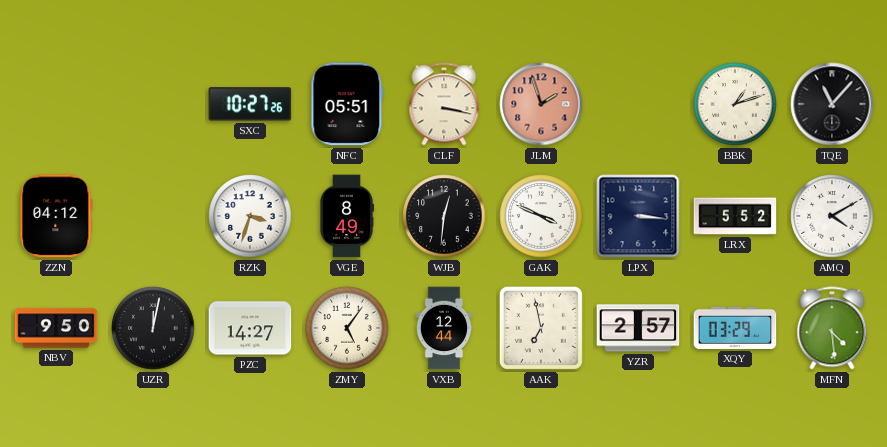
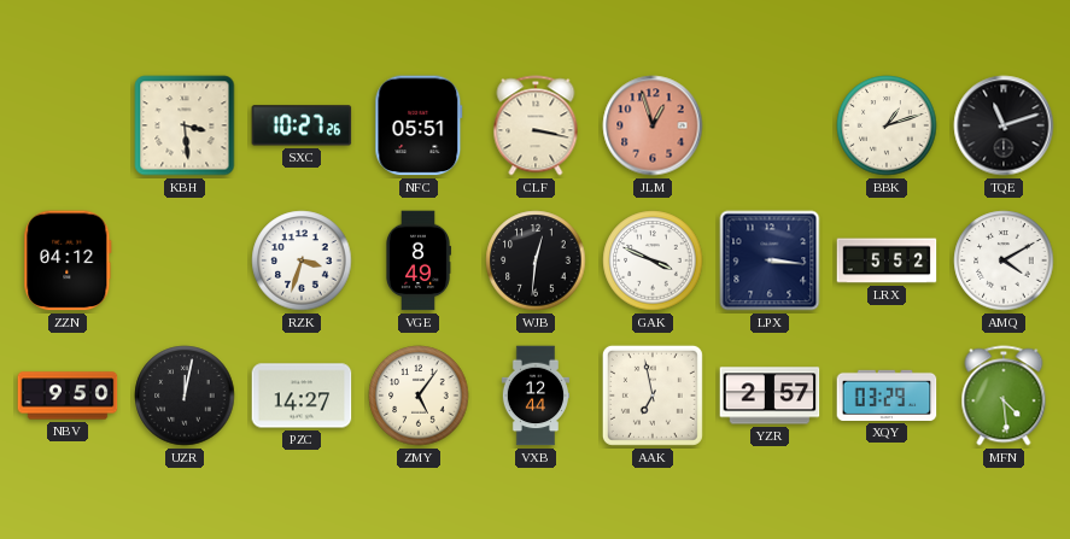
KBH: none -> 3:29
JLM: 1:57 -> 12:57
TQE: 11:07 -> 11:12
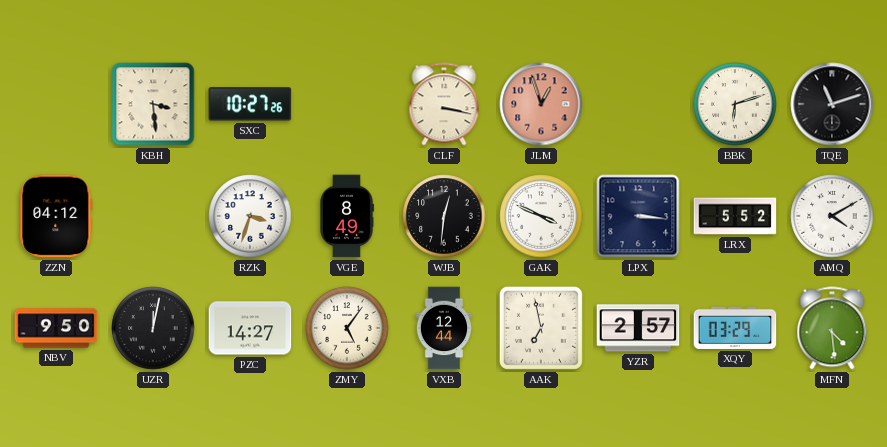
NFC: 05:51 -> none
BBK: 1:12 -> 6:12
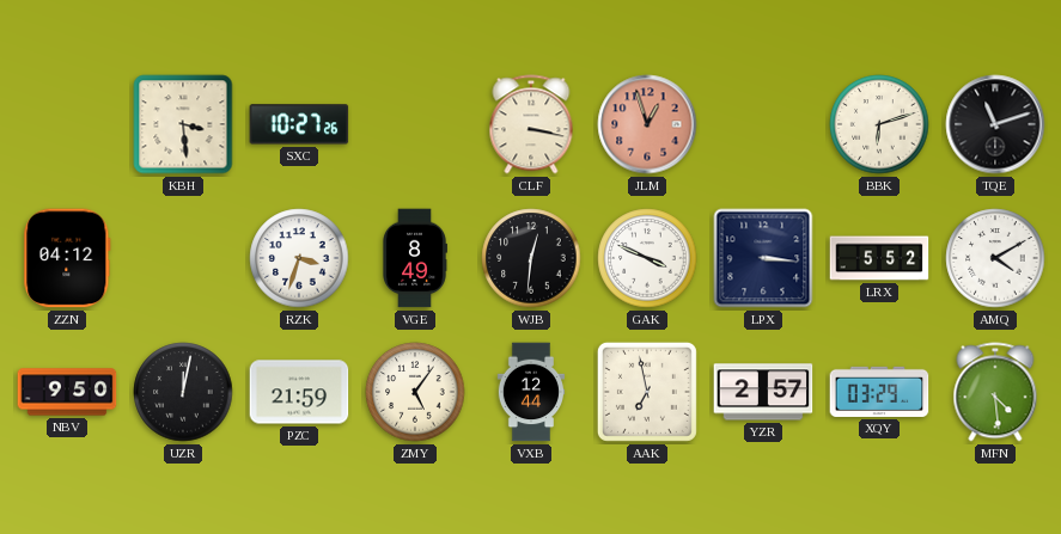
PZC: 14:27 -> 21:59
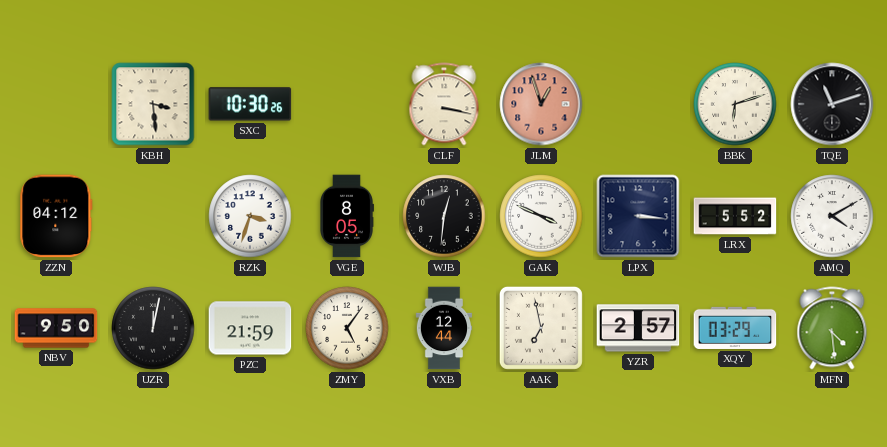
SXC: 10:27 -> 10:30
VGE: 8:49 -> 8:05
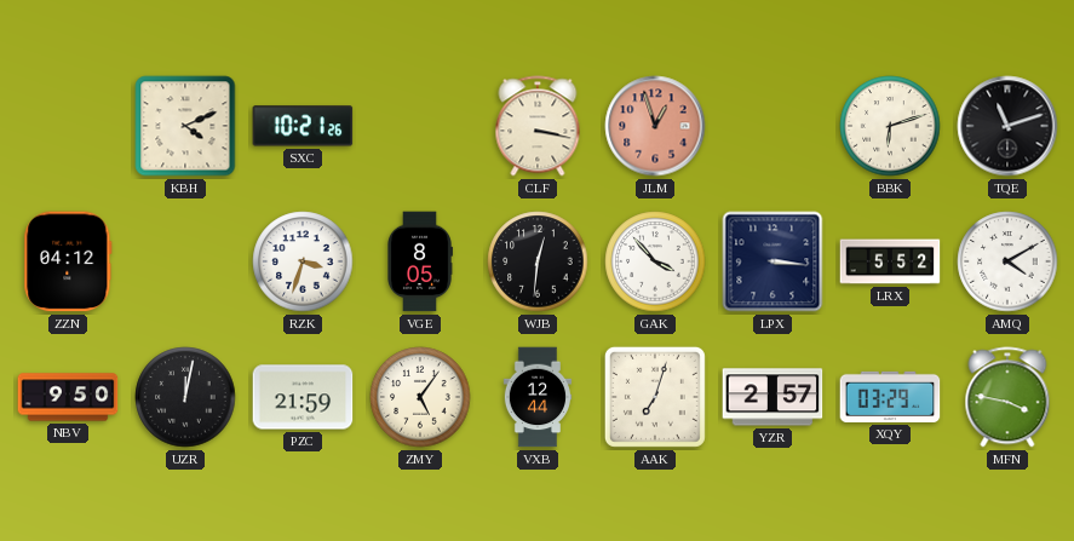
KBH: 3:29 -> 4:11
SXC: 10:30 -> 10:21
GAK: 3:49 -> 3:53
AAK: 6:58 -> 7:03
MFN: 4:29 -> 3:47
